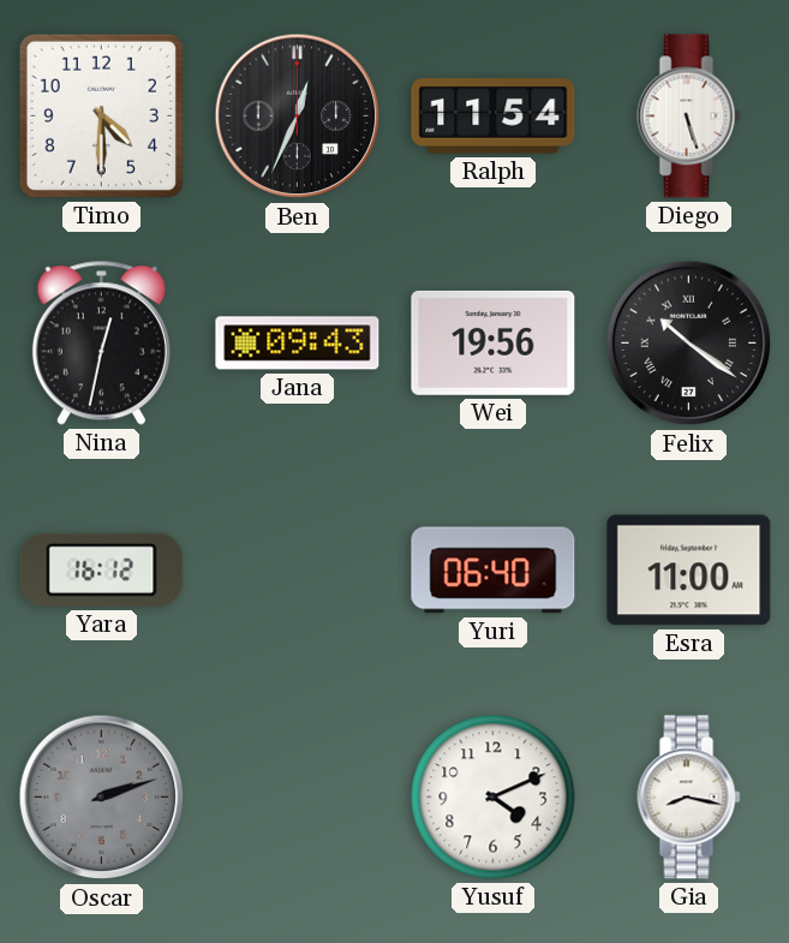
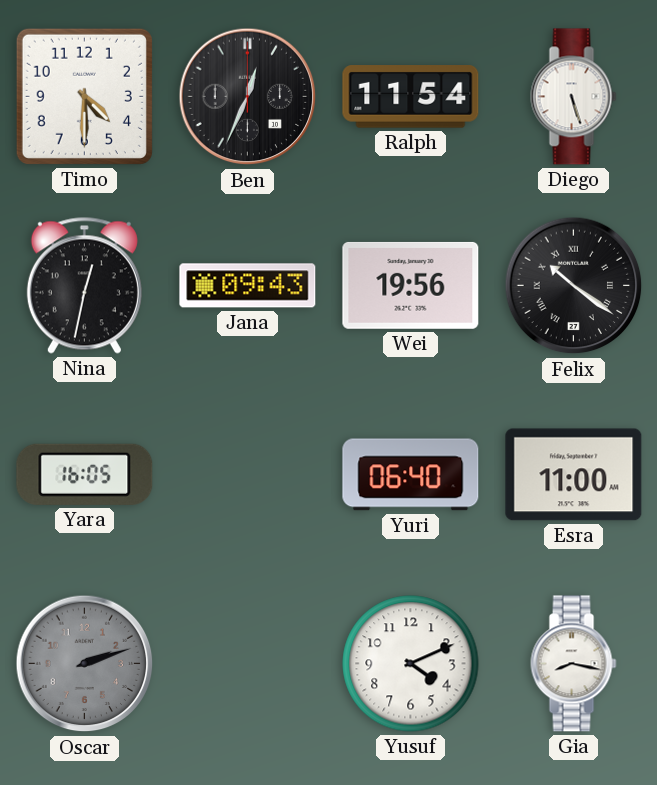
Yara: 16:12 -> 16:05
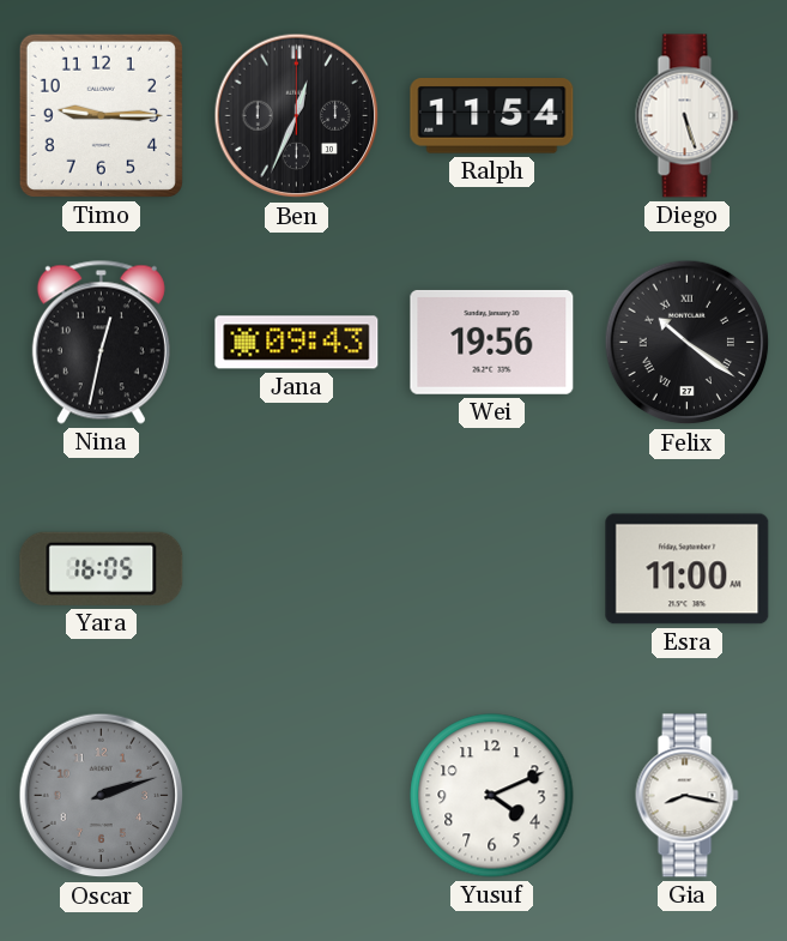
Timo: 4:30 -> 9:15
Yuri: 06:40 -> none
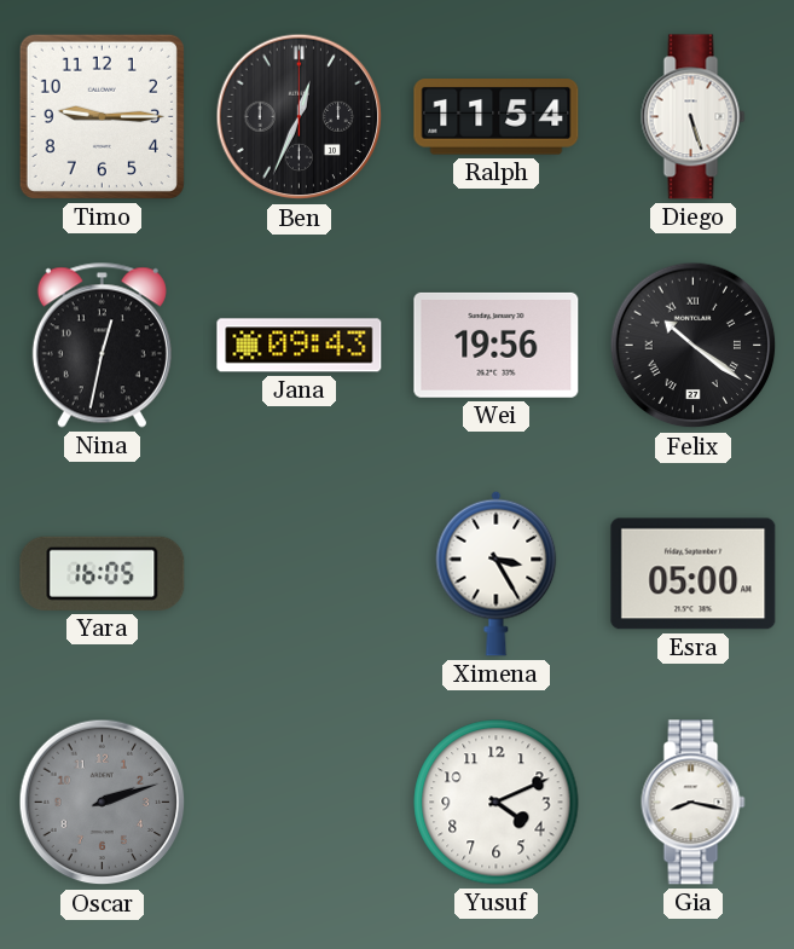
Ximena: none -> 3:25
Esra: 11:00 -> 05:00
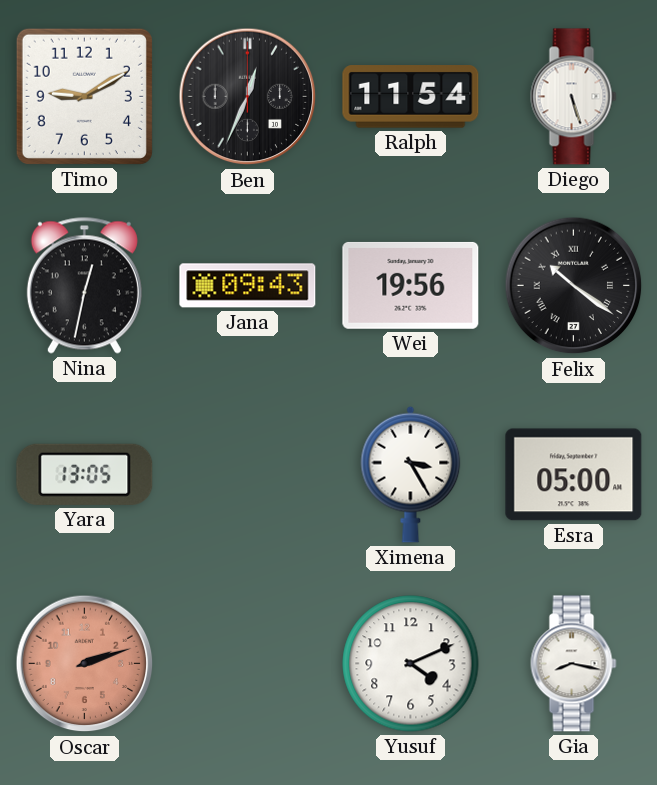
Timo: 9:15 -> 9:10
Yara: 16:05 -> 13:05
Oscar dial: grey -> salmon
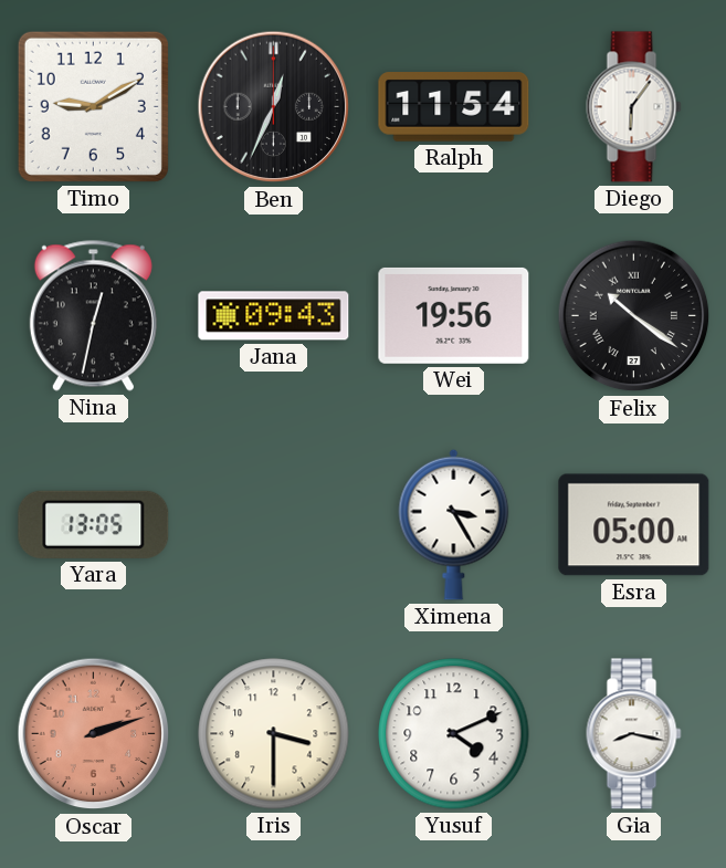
Diego: 5:27 -> 6:06
Iris: none -> 3:30
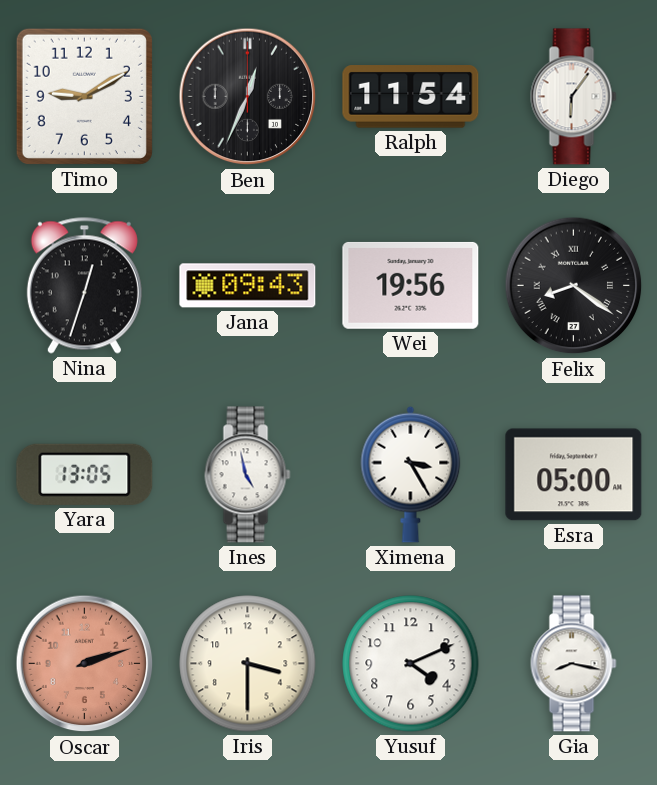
Nina: 12:32 -> 12:33
Felix: 10:21 -> 8:21
Ines: none -> 4:58
